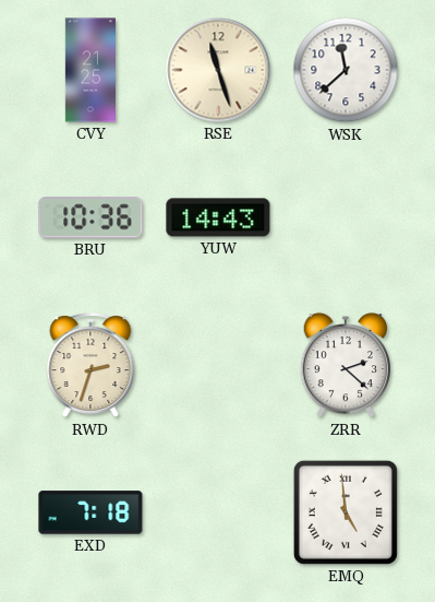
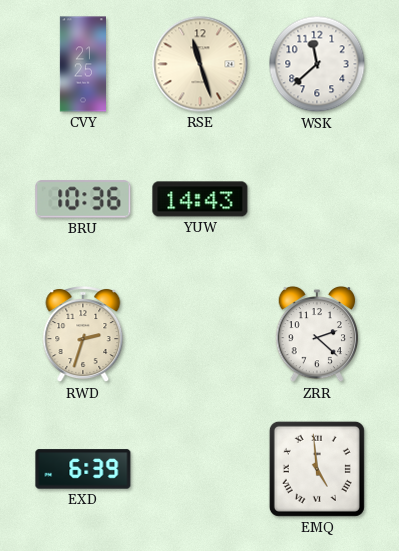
EXD: 7:18 -> 6:39
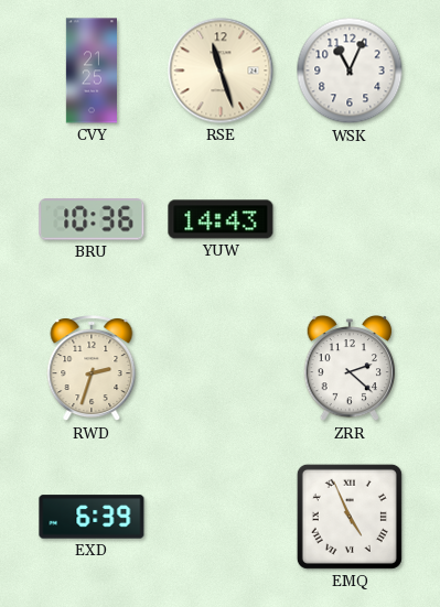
WSK: 11:38 -> 11:04
EMQ: 4:59 -> 4:56
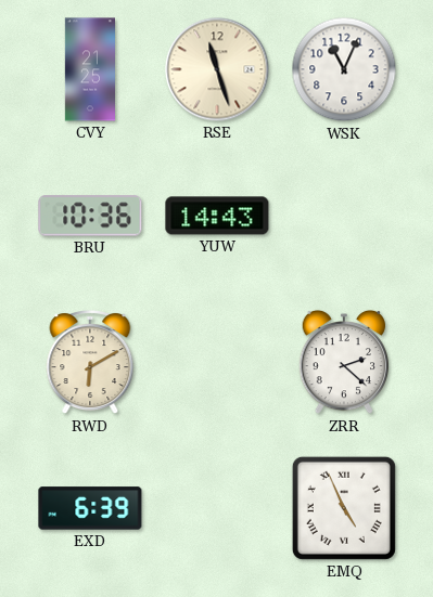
RWD: 2:33 -> 6:10
